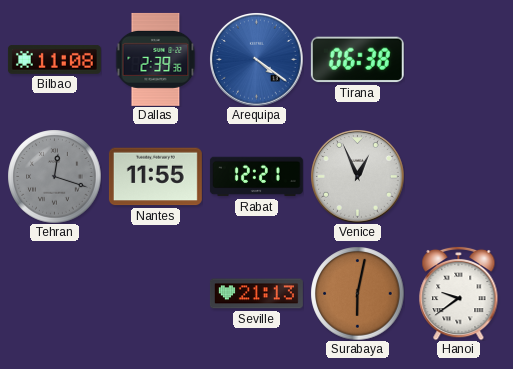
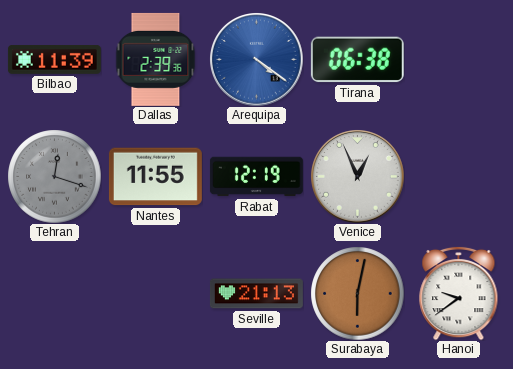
Bilbao: 11:08 -> 11:39
Rabat: 12:21 -> 12:19
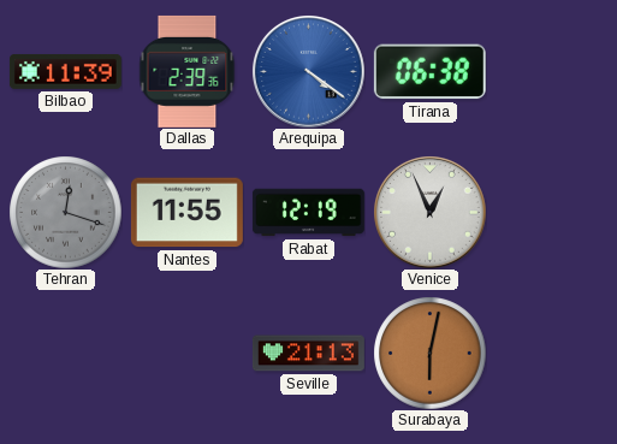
Hanoi: 9:39 -> none
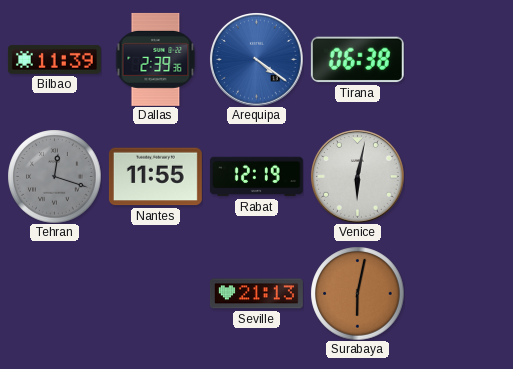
Venice: 12:56 -> 6:02
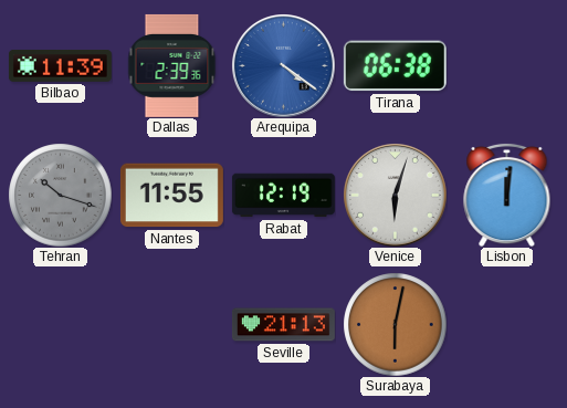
Tehran: 12:18 -> 10:18
Venice: 6:02 -> 6:03
Lisbon: none -> 12:01
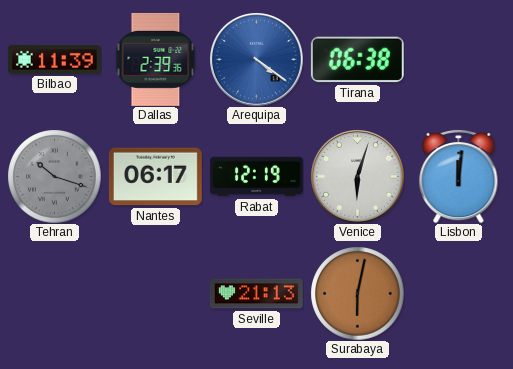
Nantes: 11:55 -> 06:17
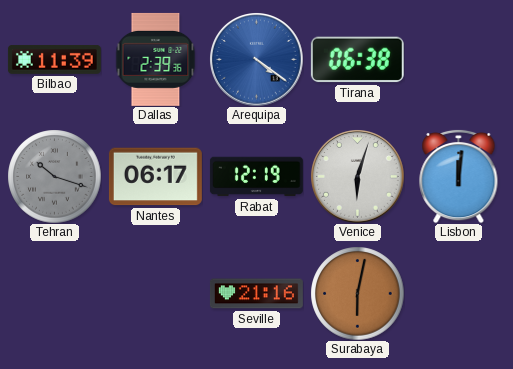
Seville: 21:13 -> 21:16
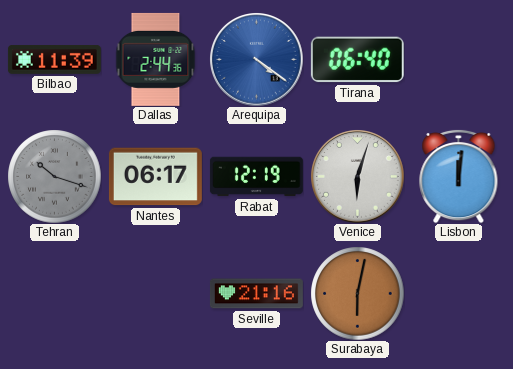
Dallas: 2:39 -> 2:44
Tirana: 06:38 -> 06:40
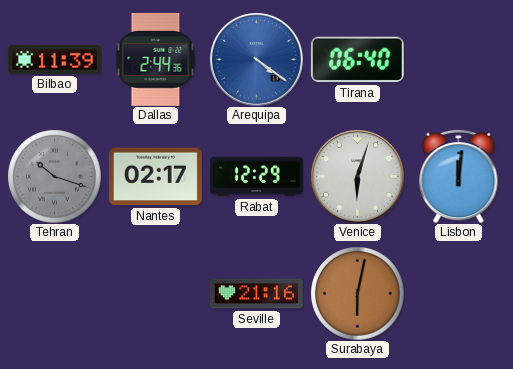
Nantes: 06:17 -> 02:17
Rabat: 12:19 -> 12:29
